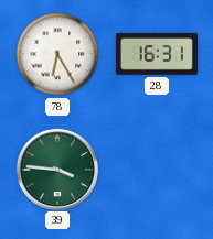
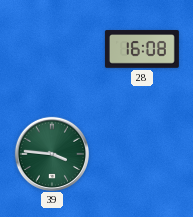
78: 6:25 -> none
28: 16:31 -> 16:08
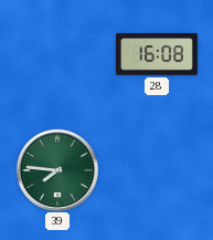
39: 3:46 -> 7:46
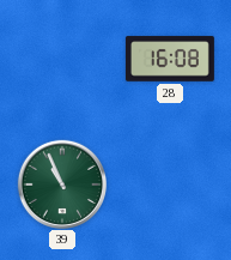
39: 7:46 -> 10:56
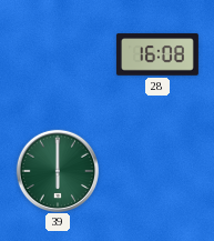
39: 10:56 -> 6:00
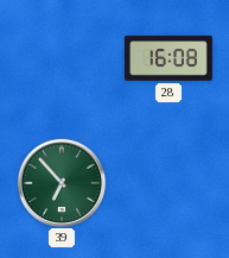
39: 6:00 -> 6:53
